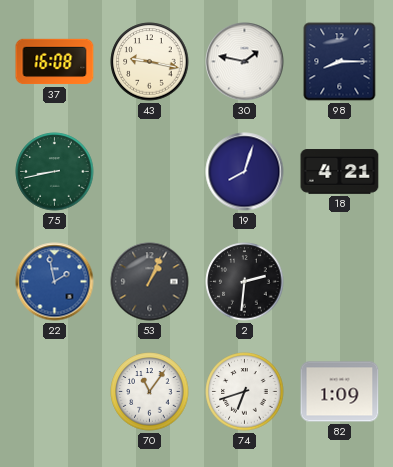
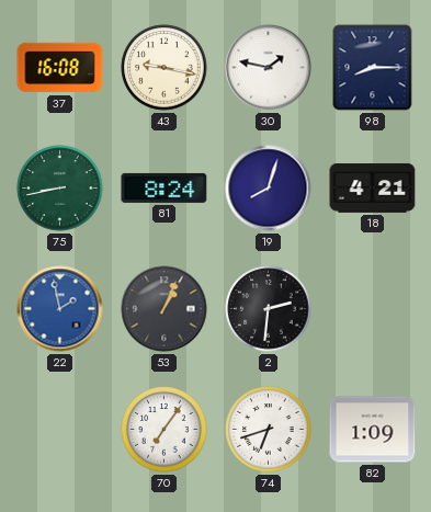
81: none -> 8:24
70: 11:06 -> 7:06
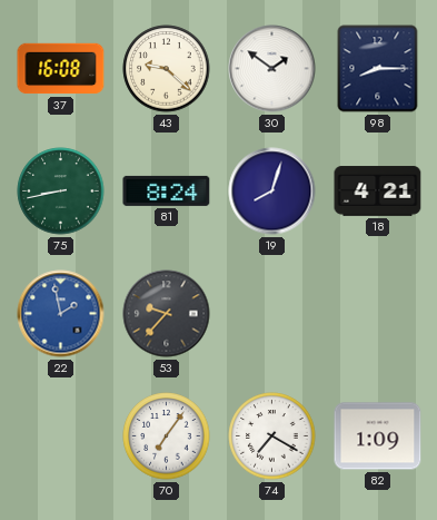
43: 9:17 -> 9:22
30: 1:47 -> 1:51
53: 1:04 -> 9:37
2: 2:31 -> none
74: 6:42 -> 7:20
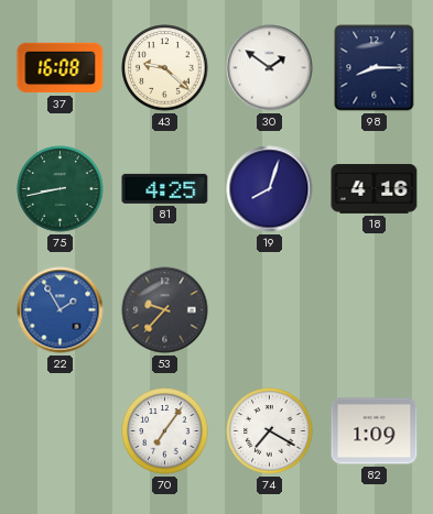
81: 8:24 -> 4:25
18: 4:21 -> 4:16
22: 1:58 -> 1:55
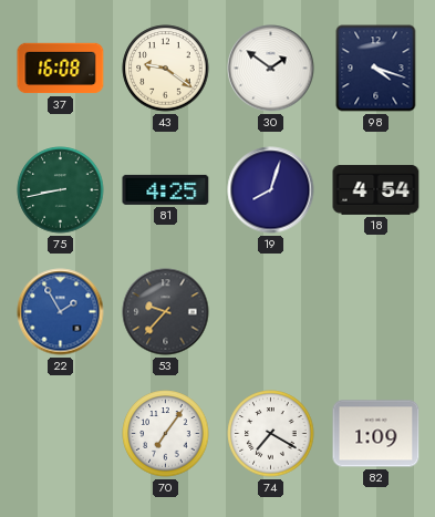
43: 9:22 -> 9:21
98: 8:15 -> 4:18
18: 4:16 -> 4:54
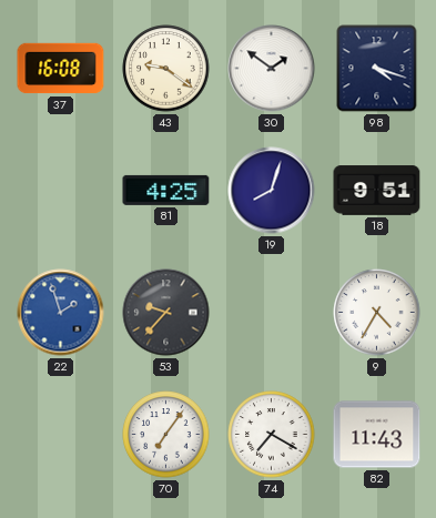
75: 8:43 -> none
18: 4:54 -> 9:51
22: 1:55 -> 1:57
9: none -> 4:35
82: 1:09 -> 11:43
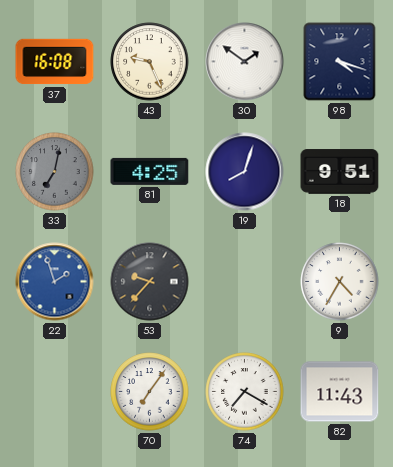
43: 9:21 -> 9:26
33: none -> 7:02
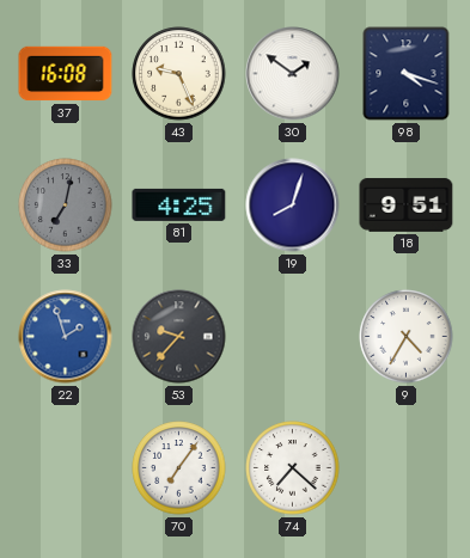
74: 7:20 -> 7:22
82: 11:43 -> none
